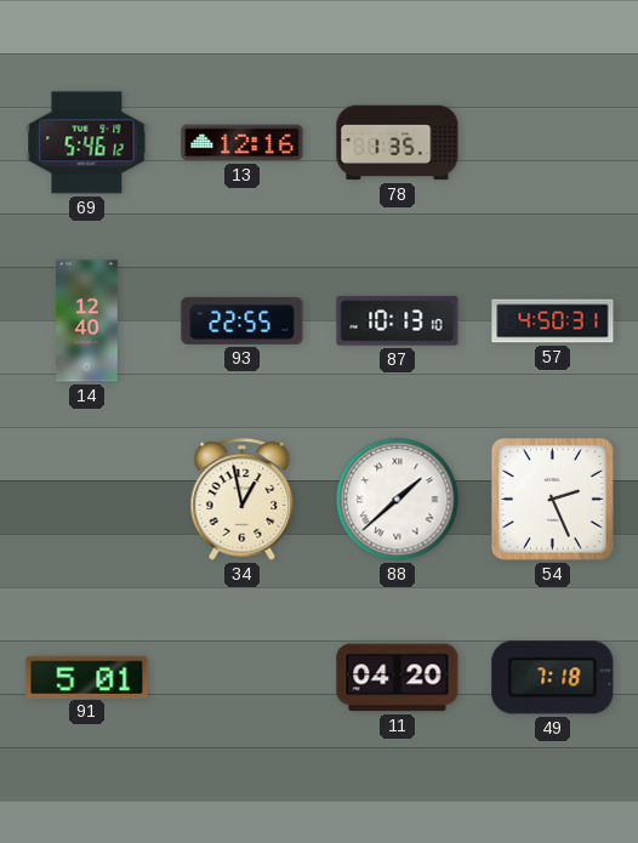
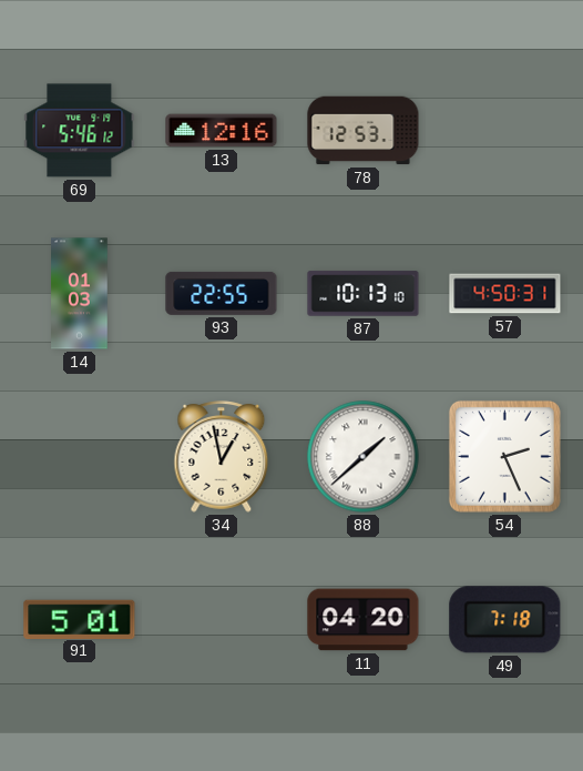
78: 1:35 -> 12:53
14: 12:40 -> 01:03
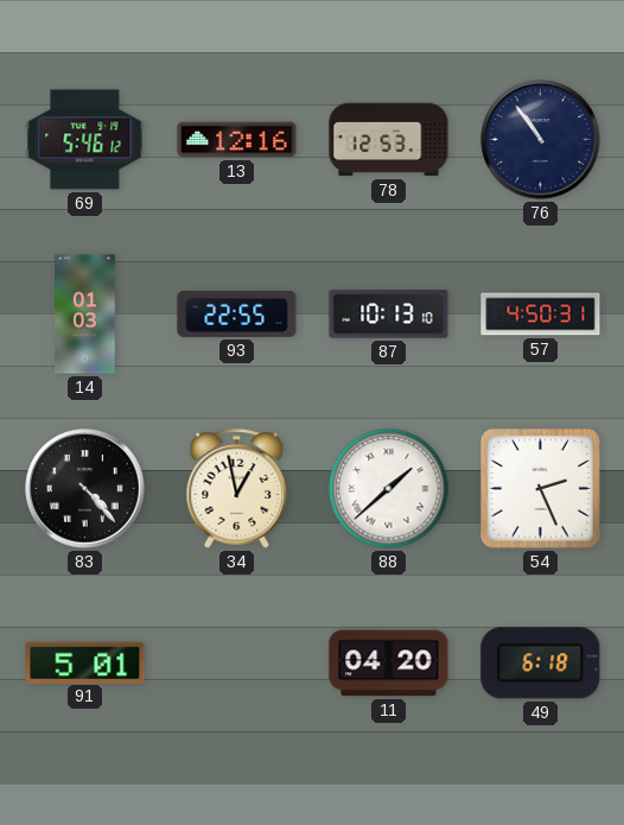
76: none -> 10:54
83: none -> 4:23
49: 7:18 -> 6:18
